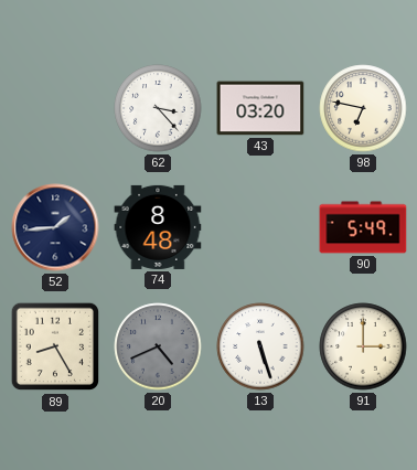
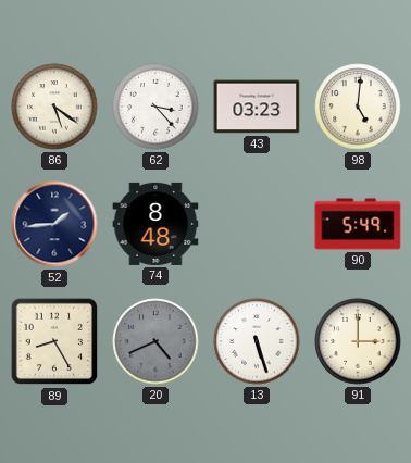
86: none -> 5:21
43: 03:20 -> 03:23
98: 6:47 -> 5:01
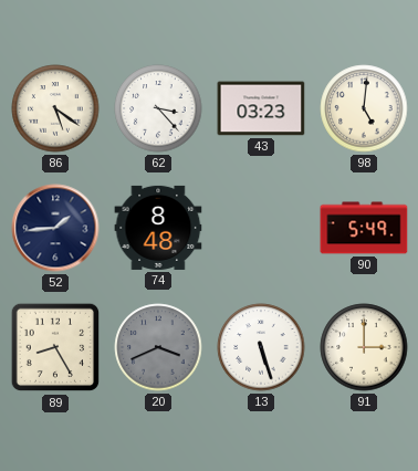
20: 4:41 -> 3:41
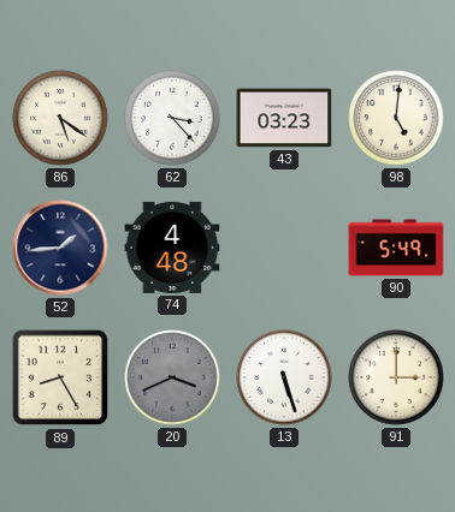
74: 8:48 -> 4:48
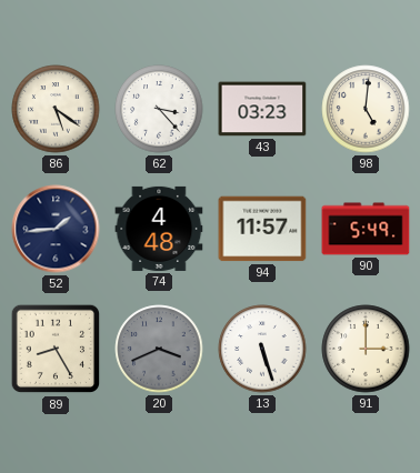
94: none -> 11:57
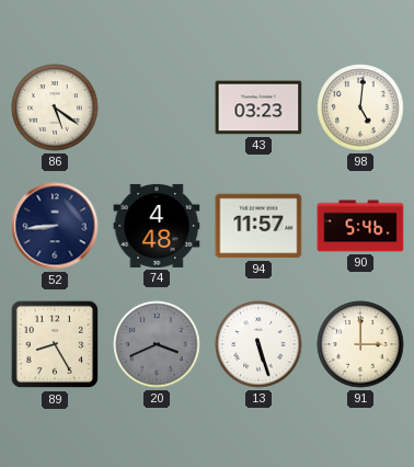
62: 3:23 -> none
52: 1:44 -> 8:44
90: 5:49 -> 5:46
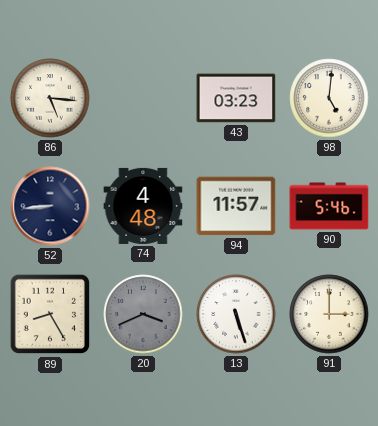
86: 5:21 -> 5:16
